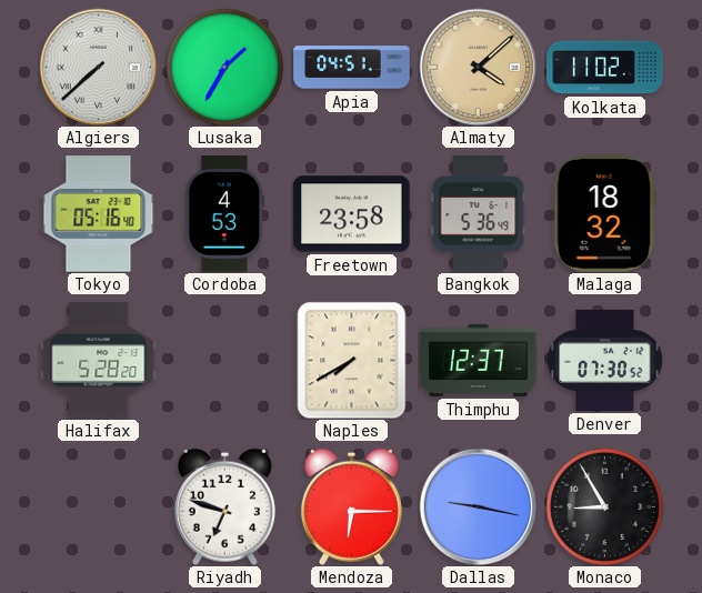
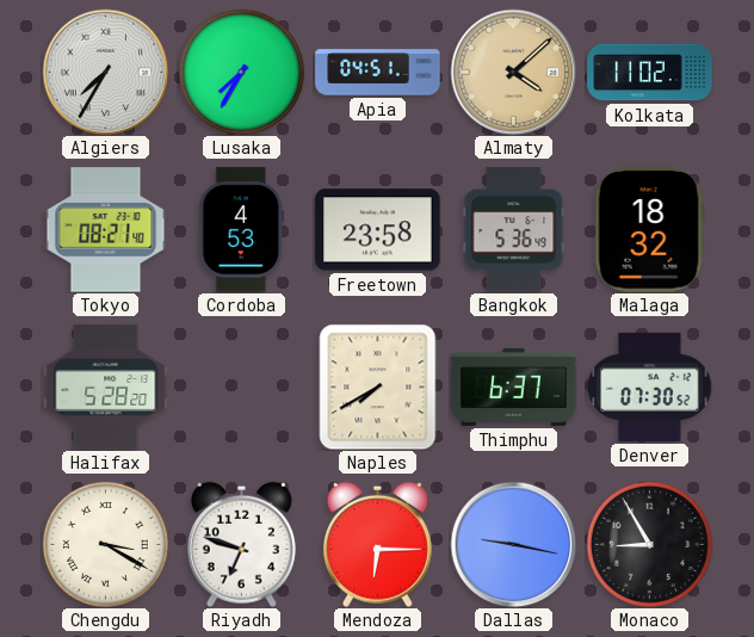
Algiers: 7:38 -> 7:35
Lusaka: 1:35 -> 7:35
Tokyo: 05:16 -> 08:21
Thimphu: 12:37 -> 6:37
Chengdu: none -> 3:20
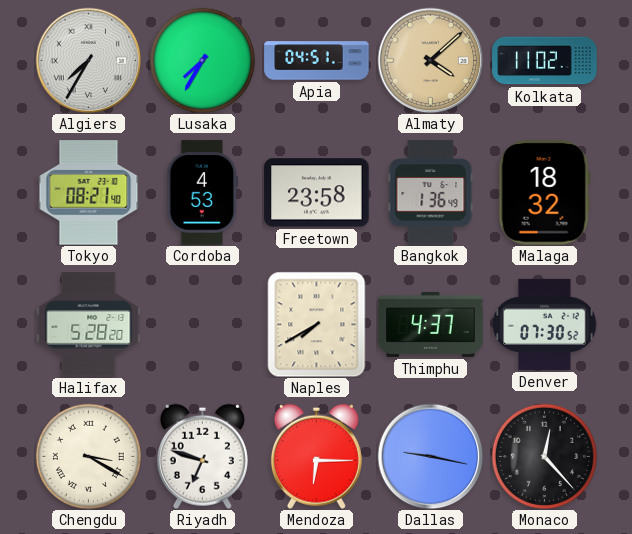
Bangkok: 5:36 -> 1:36
Thimphu: 6:37 -> 4:37
Monaco: 8:55 -> 12:23
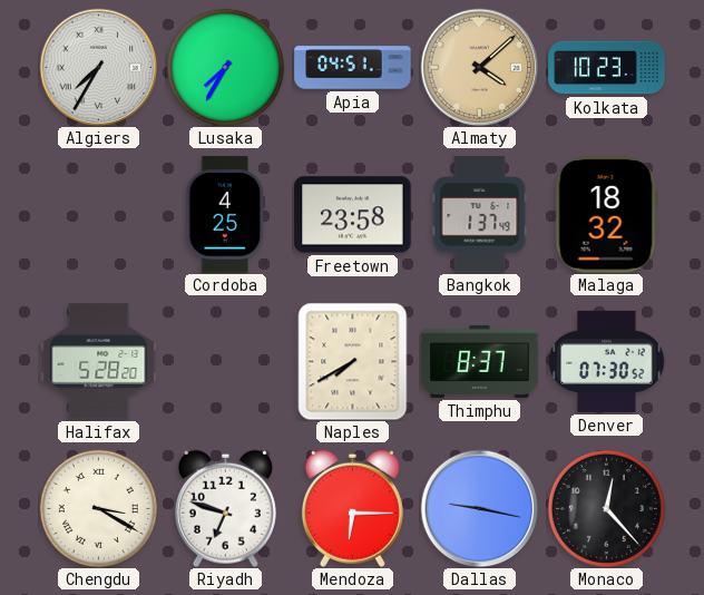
Kolkata: 11:02 -> 10:23
Tokyo: 08:21 -> none
Cordoba: 4:53 -> 4:25
Bangkok: 1:36 -> 1:37
Thimphu: 4:37 -> 8:37
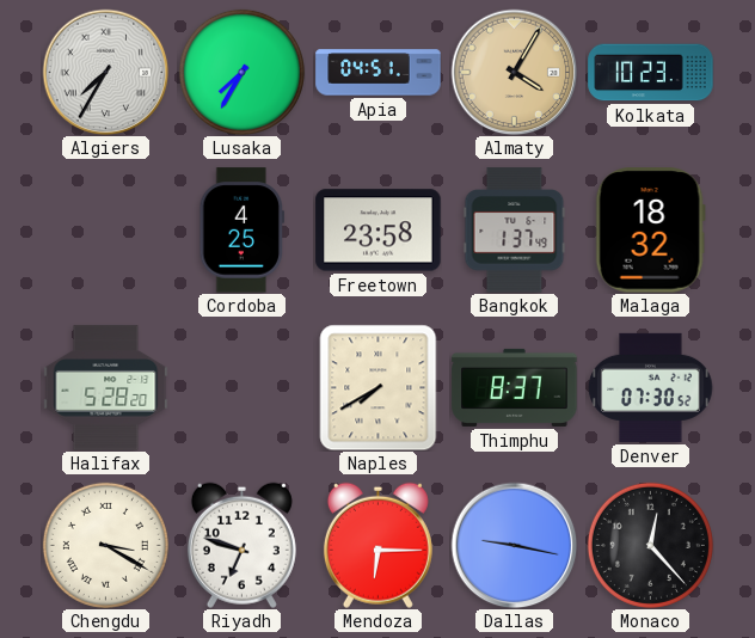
Almaty: 4:08 -> 4:05
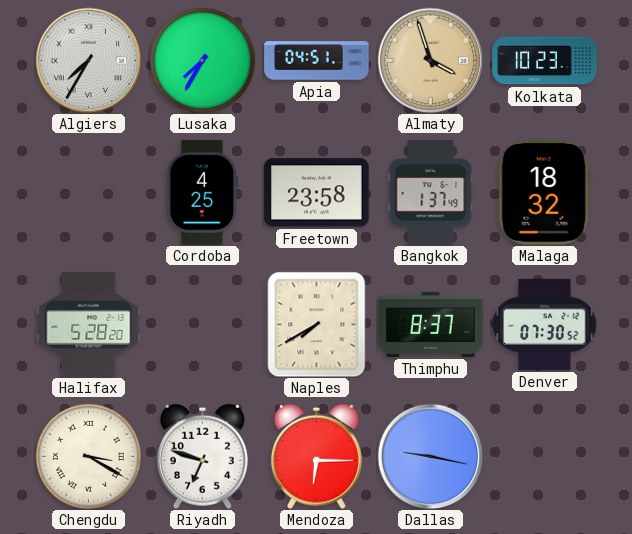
Almaty: 4:05 -> 3:57
Monaco: 12:23 -> none
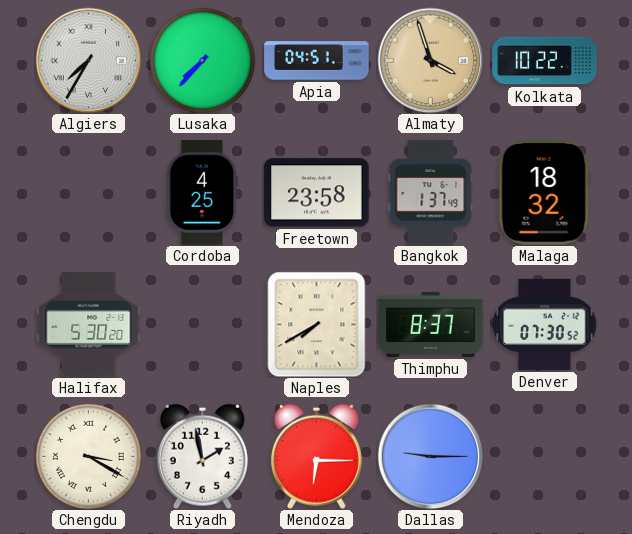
Lusaka: 7:35 -> 7:37
Kolkata: 10:23 -> 10:22
Halifax: 5:28 -> 5:30
Riyadh: 6:48 -> 1:58
Dallas: 9:17 -> 9:15
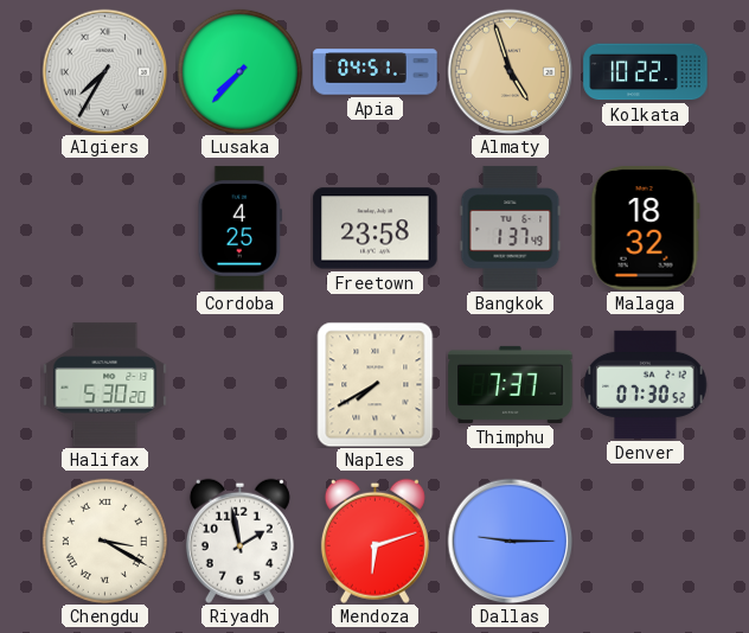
Almaty: 3:57 -> 4:57
Thimphu: 8:37 -> 7:37
Mendoza: 6:15 -> 6:12
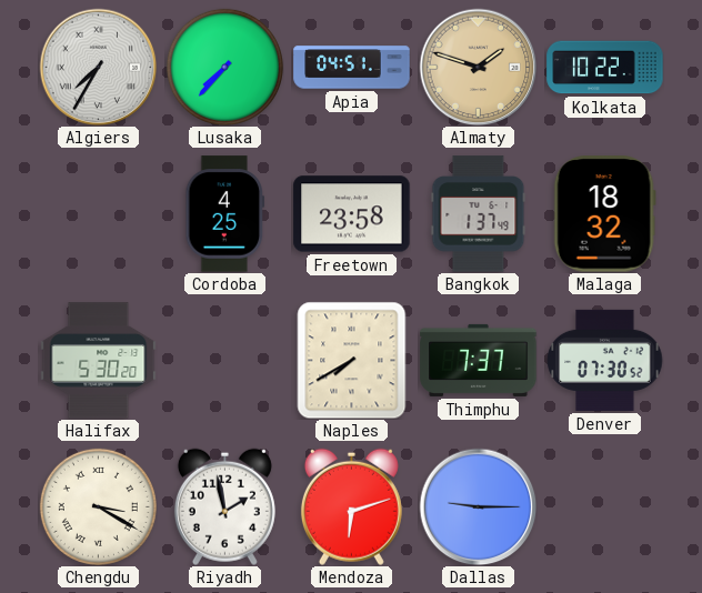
Almaty: 4:57 -> 1:48
